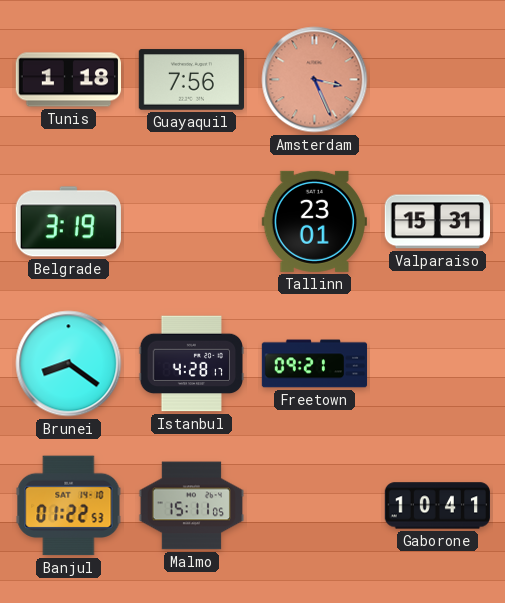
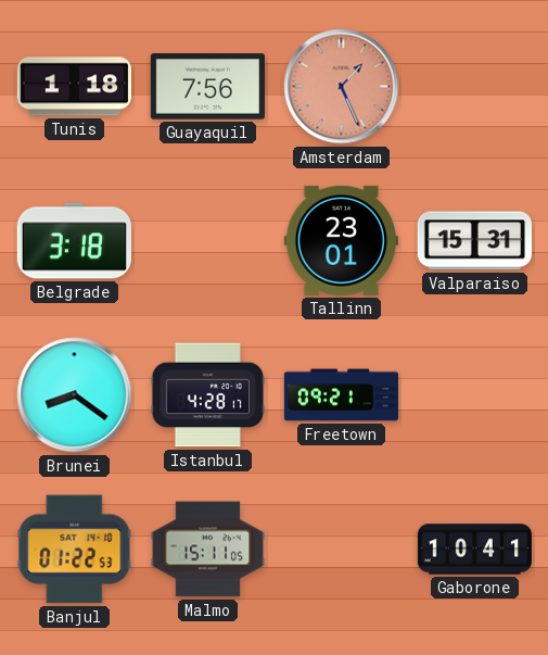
Amsterdam: 3:26 -> 1:26
Belgrade: 3:19 -> 3:18
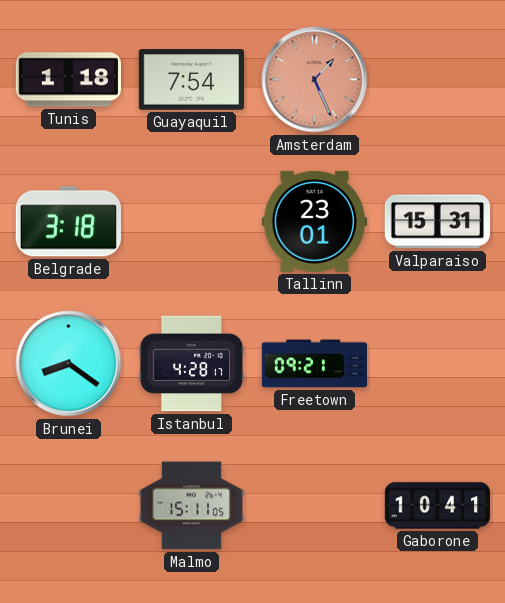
Guayaquil: 7:56 -> 7:54
Banjul: 01:22 -> none
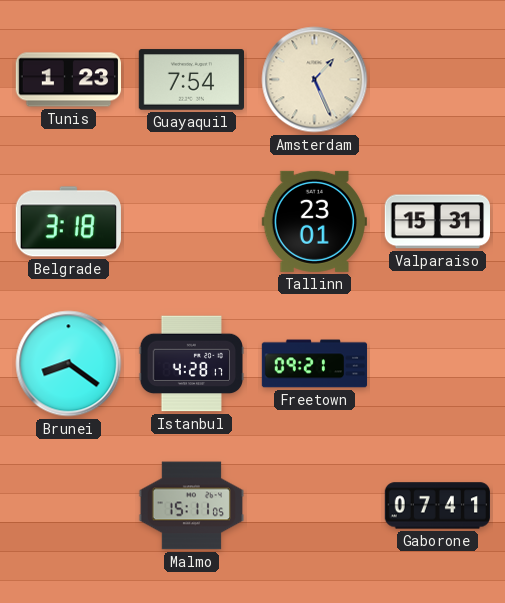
Tunis: 1:18 -> 1:23
Amsterdam dial: salmon -> cream
Gaborone: 10:41 -> 07:41
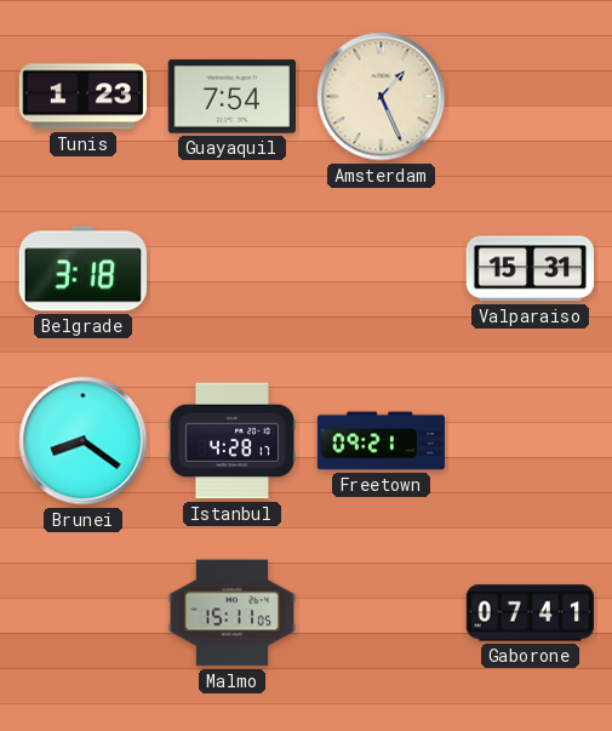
Tallinn: 23:01 -> none
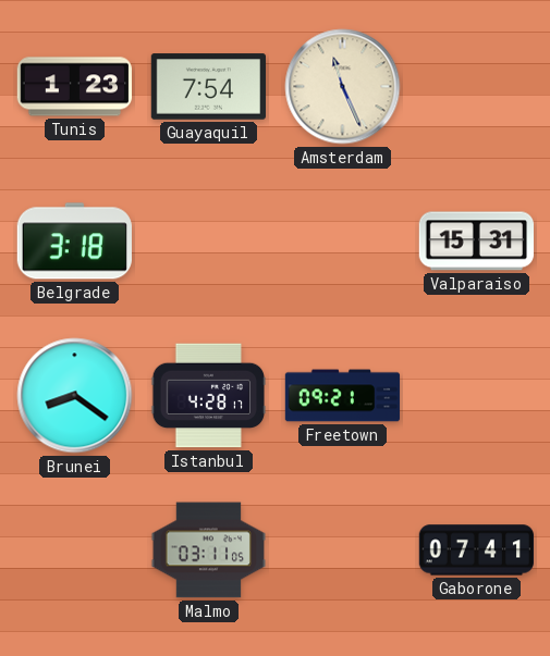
Amsterdam: 1:26 -> 11:26
Malmo: 15:11 -> 03:11
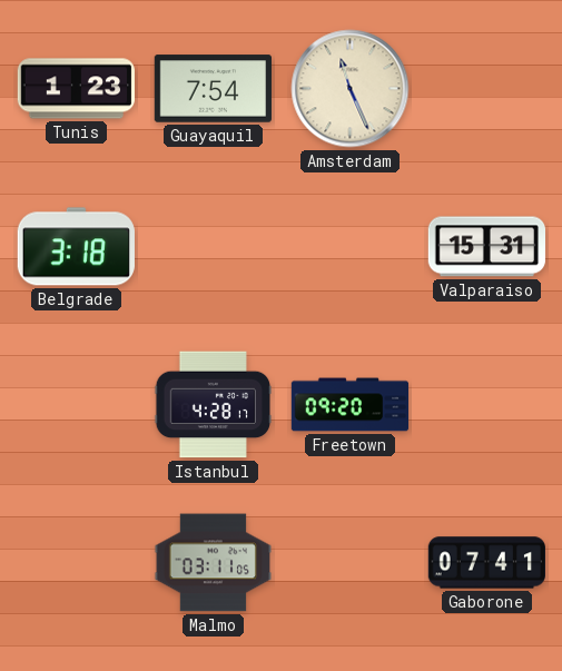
Brunei: 8:21 -> none
Freetown: 09:21 -> 09:20
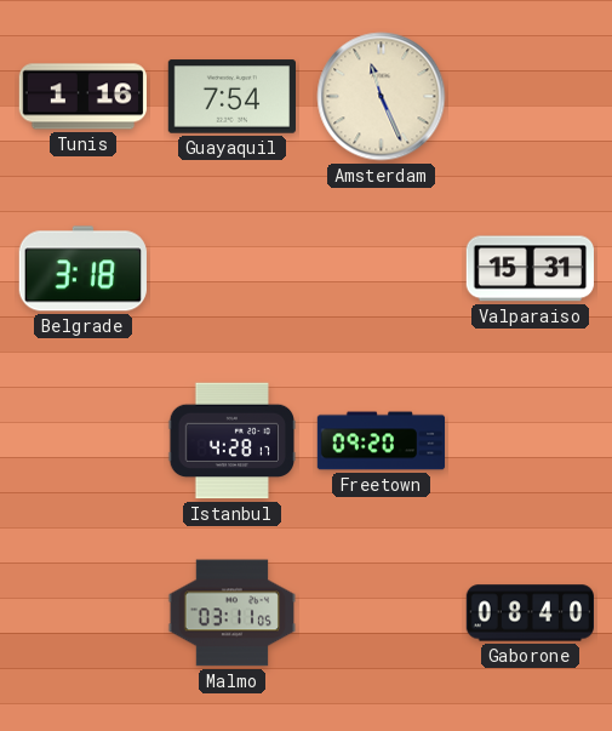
Tunis: 1:23 -> 1:16
Gaborone: 07:41 -> 08:40
